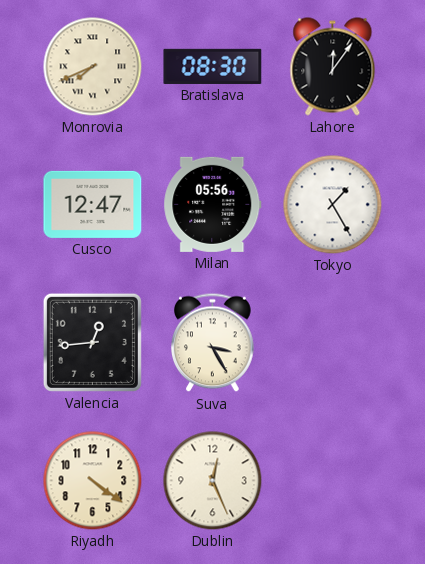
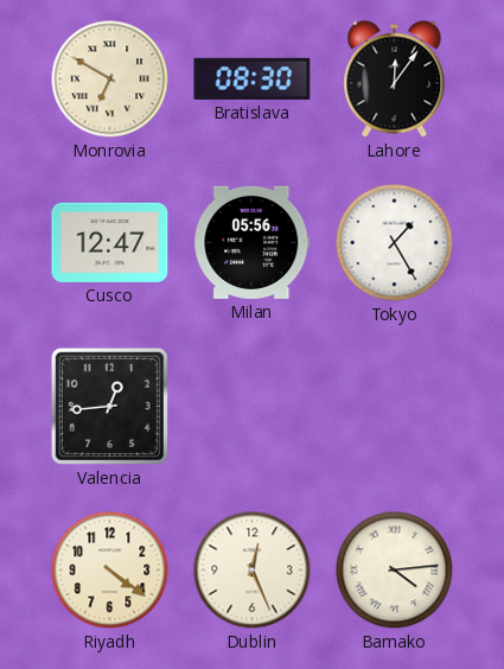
Monrovia: 7:41 -> 6:50
Suva: 3:25 -> none
Bamako: none -> 4:14
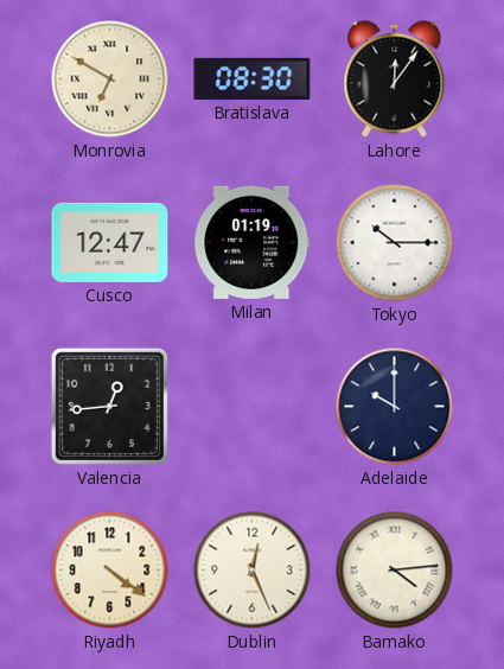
Milan: 05:56 -> 01:19
Tokyo: 1:25 -> 10:15
Adelaide: none -> 10:00
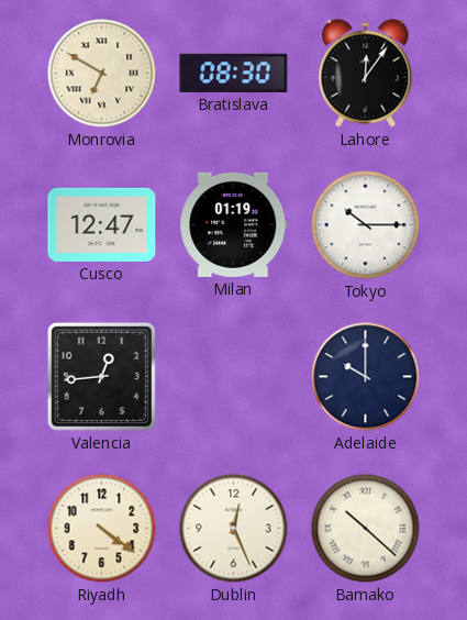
Bamako: 4:14 -> 10:22
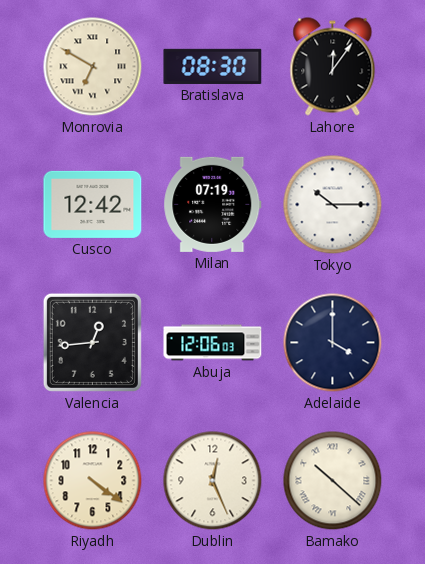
Cusco: 12:47 -> 12:42
Milan: 01:19 -> 07:19
Abuja: none -> 12:06
Adelaide: 10:00 -> 4:00
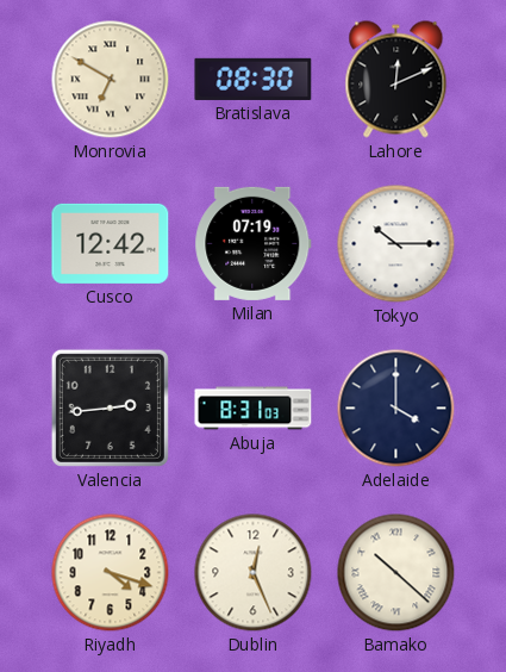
Lahore: 12:06 -> 12:11
Valencia: 12:44 -> 2:44
Abuja: 12:06 -> 8:31
Riyadh: 4:21 -> 4:18
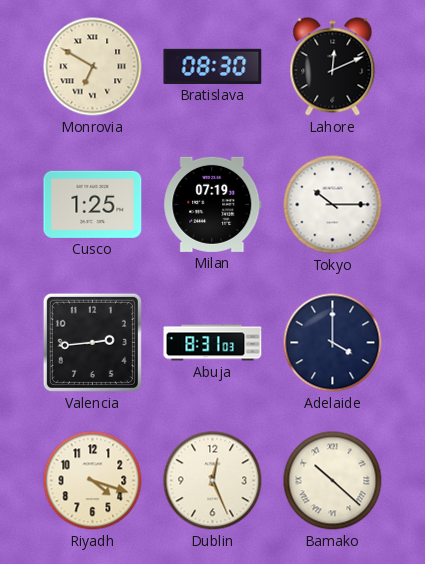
Cusco: 12:42 -> 1:25
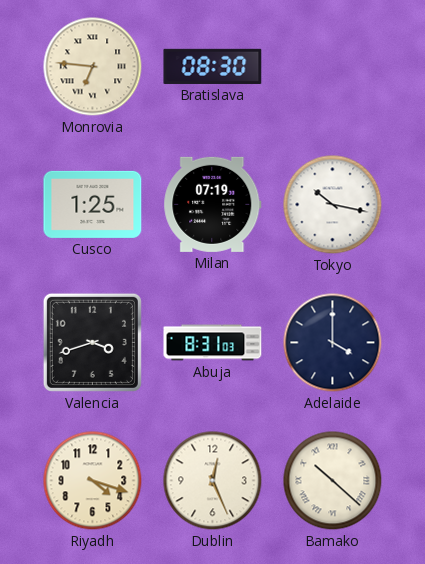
Monrovia: 6:50 -> 6:46
Lahore: 12:11 -> none
Tokyo: 10:15 -> 10:17
Valencia: 2:44 -> 3:42
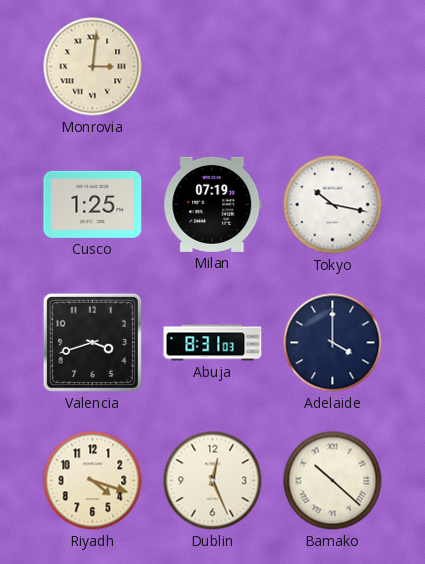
Monrovia: 6:46 -> 3:01
Bratislava: 08:30 -> none
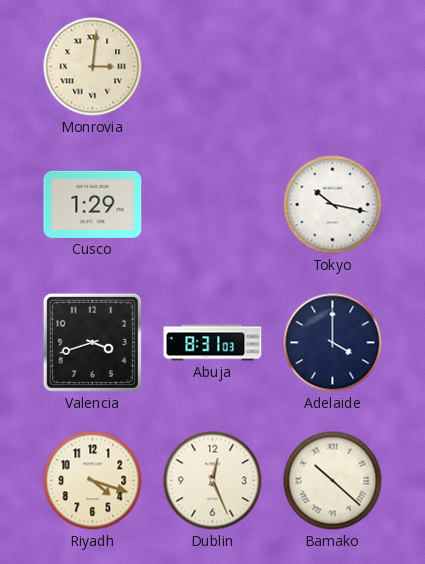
Cusco: 1:25 -> 1:29
Milan: 07:19 -> none
